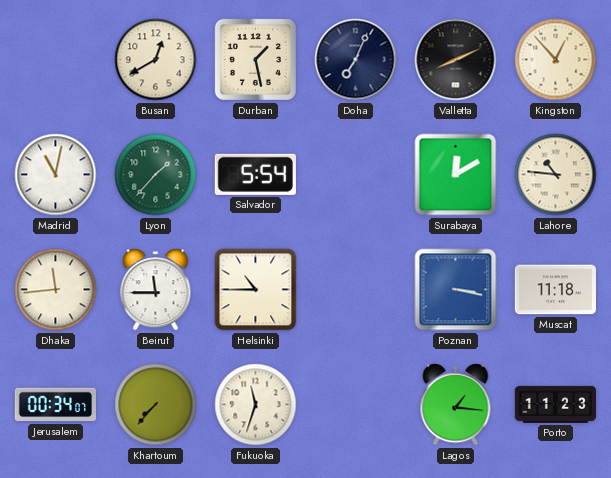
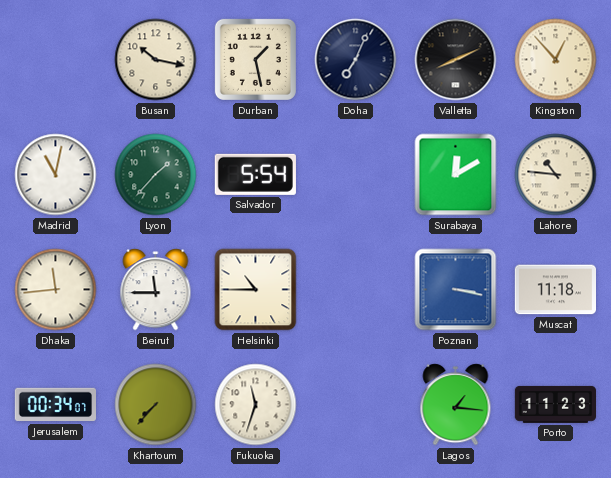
Busan: 12:40 -> 10:17
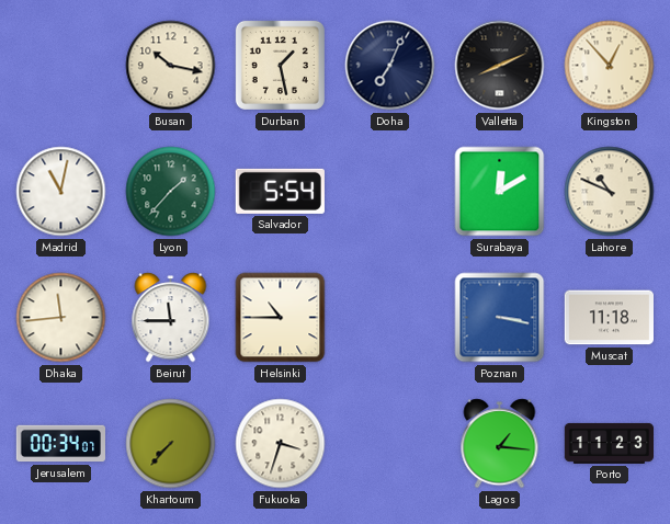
Lahore: 10:46 -> 10:49
Fukuoka: 11:33 -> 3:33
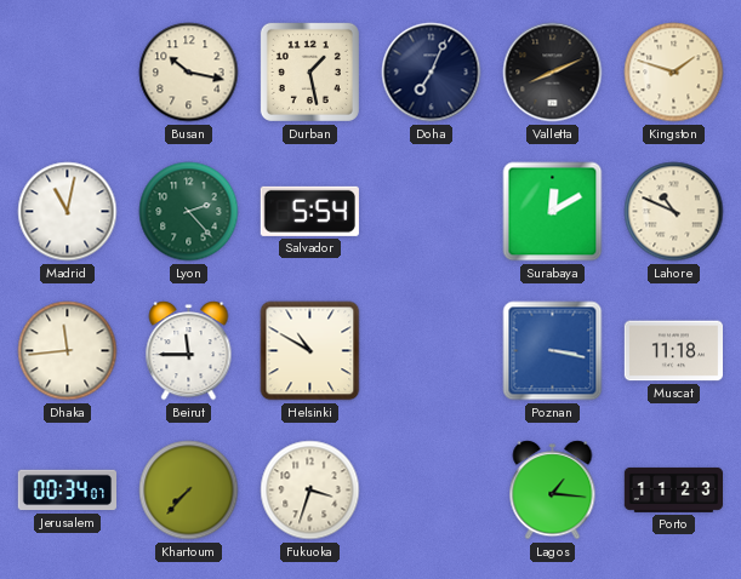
Kingston: 12:53 -> 1:48
Lyon: 1:37 -> 2:23
Helsinki: 10:45 -> 10:50
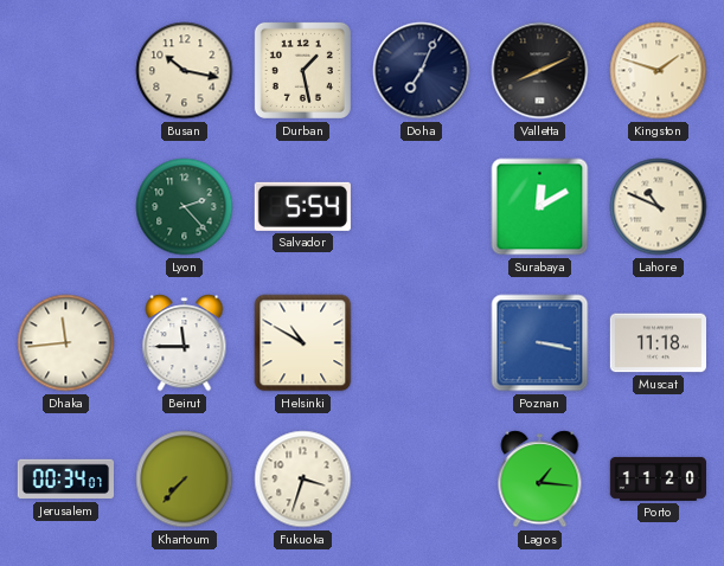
Madrid: 11:02 -> none
Porto: 11:23 -> 11:20
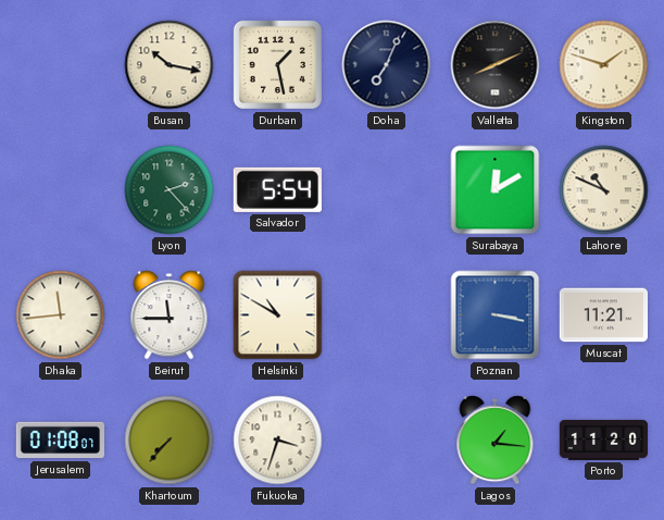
Muscat: 11:18 -> 11:21
Jerusalem: 00:34 -> 01:08
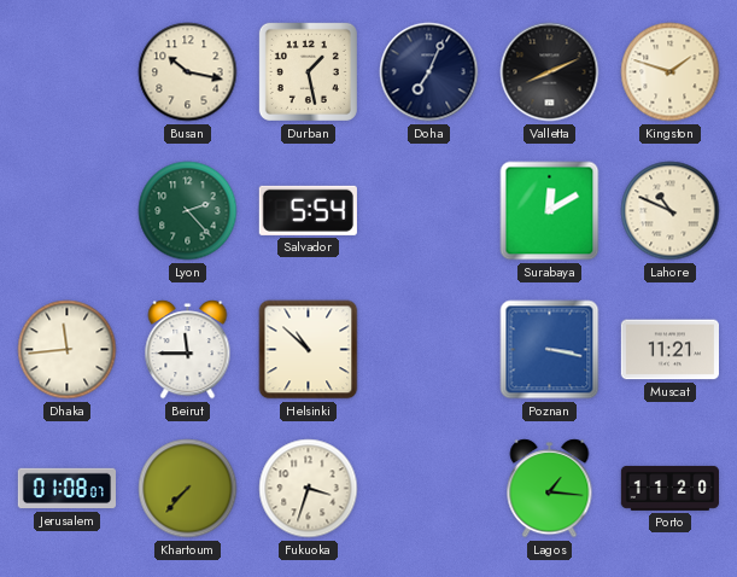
Helsinki: 10:50 -> 10:52
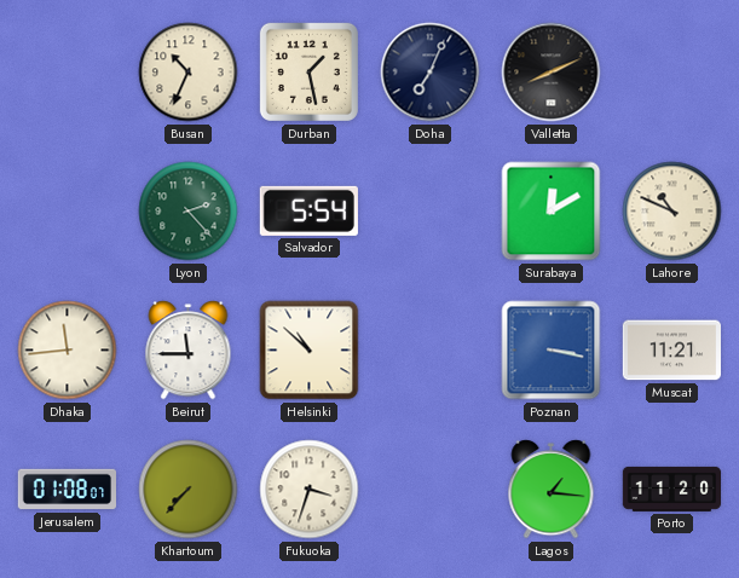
Busan: 10:17 -> 10:34
Kingston: 1:48 -> none
